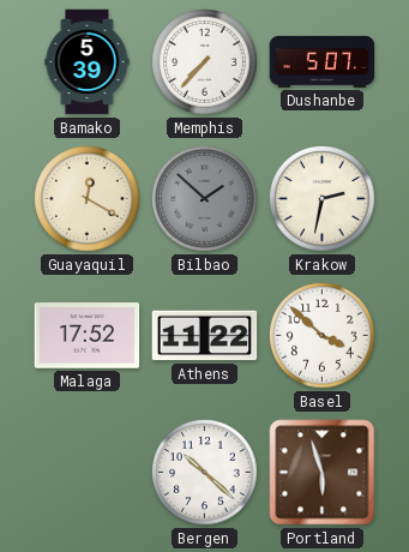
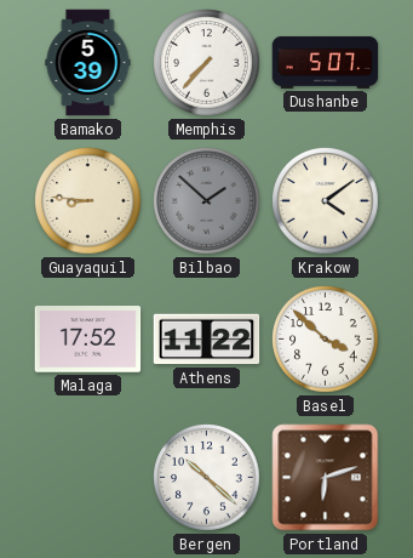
Guayaquil: 12:20 -> 8:46
Krakow: 2:32 -> 4:09
Portland: 5:57 -> 6:12
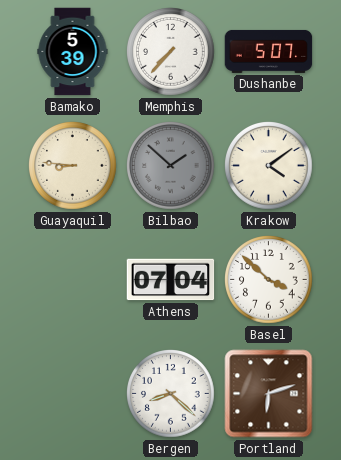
Malaga: 17:52 -> none
Athens: 11:22 -> 07:04
Bergen: 10:22 -> 8:22
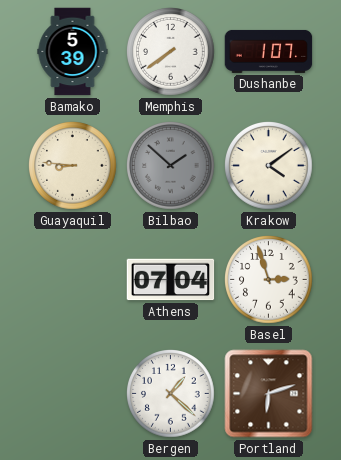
Memphis: 7:37 -> 7:39
Dushanbe: 5:07 -> 1:07
Basel: 3:52 -> 2:57
Bergen: 8:22 -> 1:22
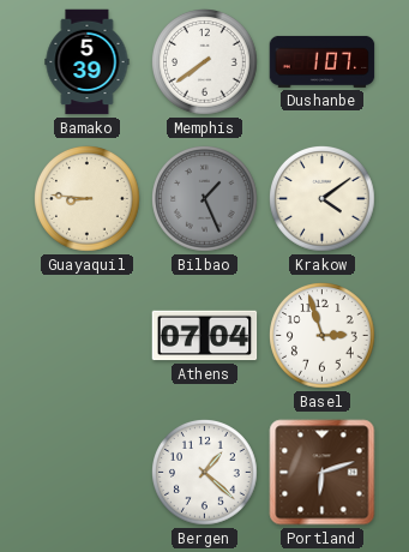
Bilbao: 1:52 -> 1:26
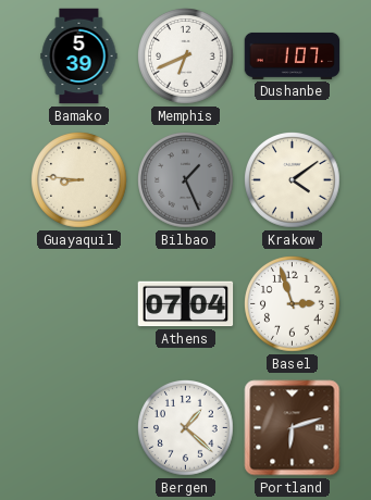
Memphis: 7:39 -> 6:41
